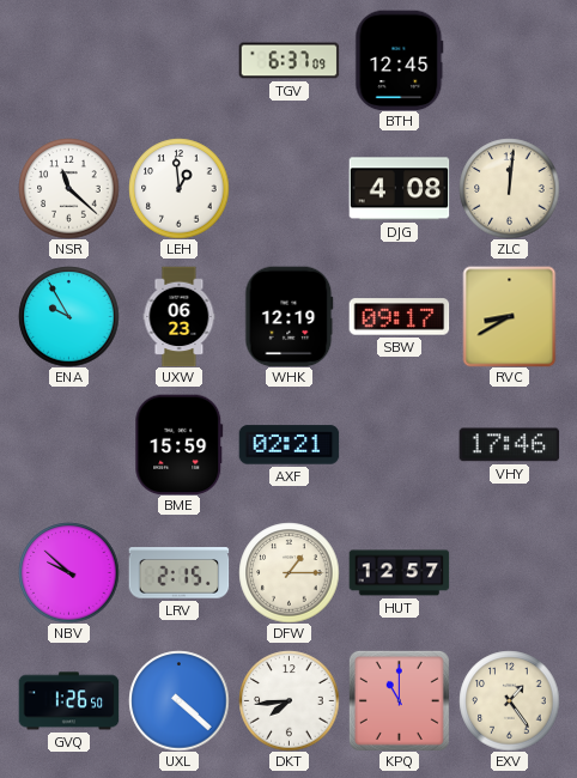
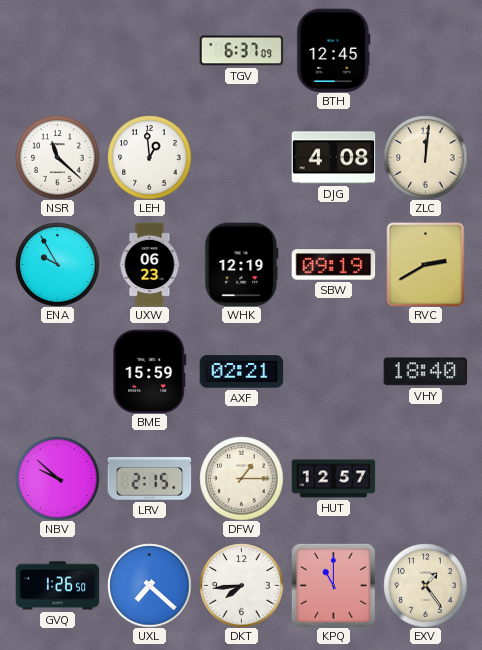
SBW: 09:17 -> 09:19
RVC: 8:40 -> 2:40
VHY: 17:46 -> 18:40
UXL: 4:22 -> 7:22
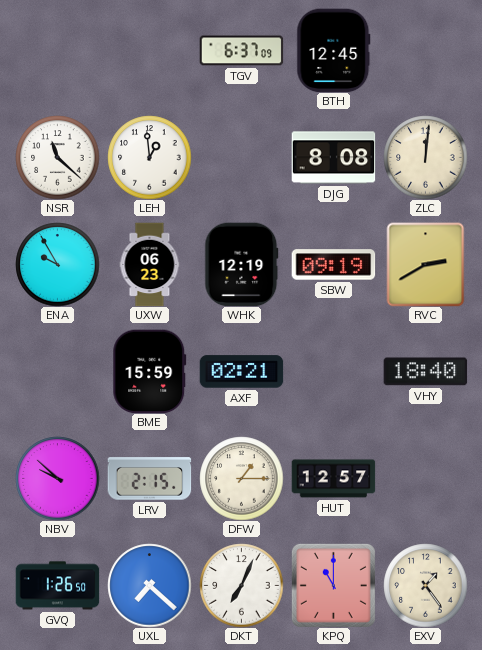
DJG: 4:08 -> 8:08
DKT: 7:44 -> 7:04
